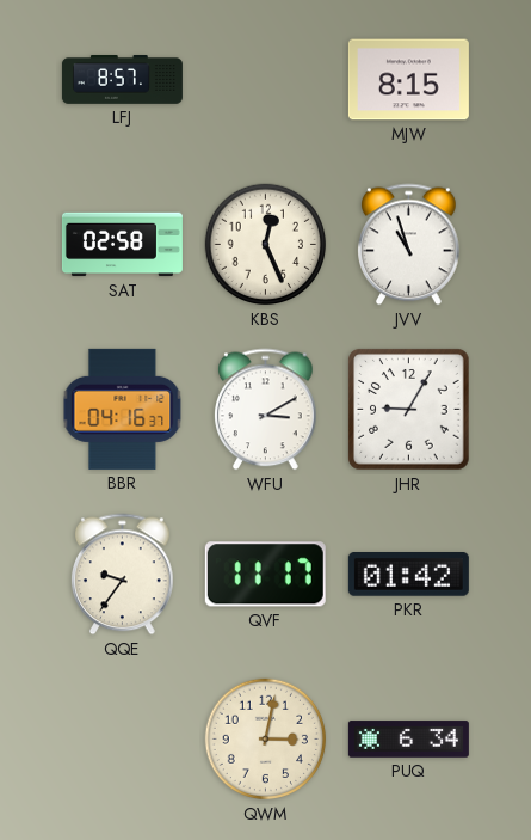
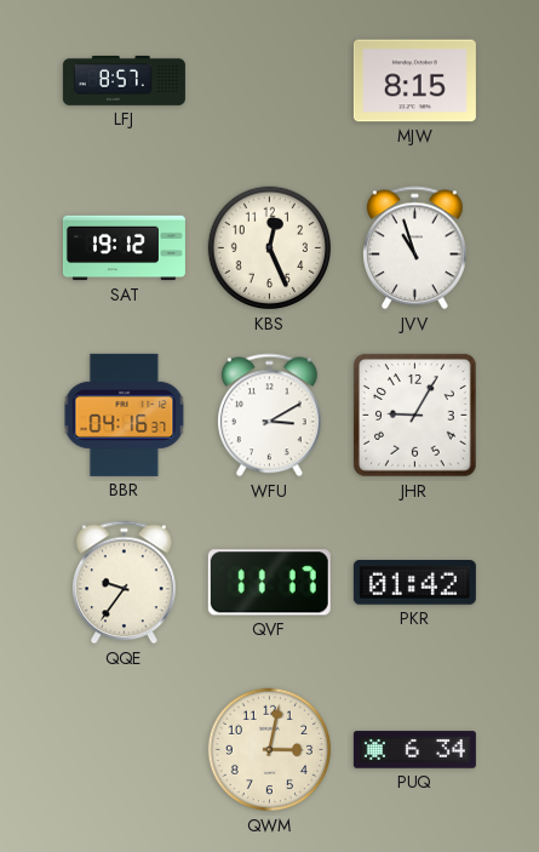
SAT: 02:58 -> 19:12
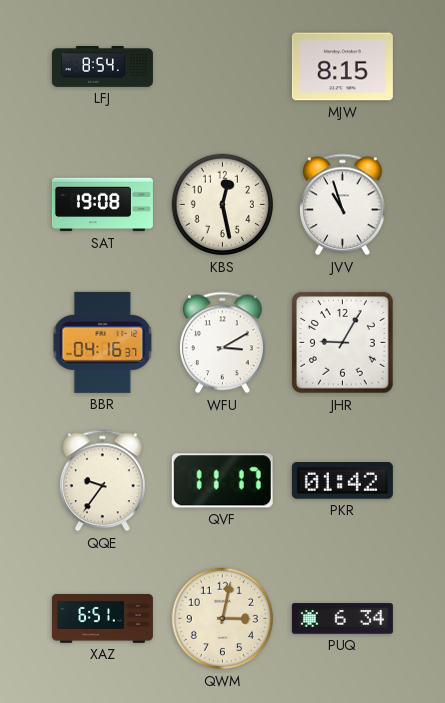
LFJ: 8:57 -> 8:54
SAT: 19:12 -> 19:08
KBS: 12:26 -> 12:28
XAZ: none -> 6:51
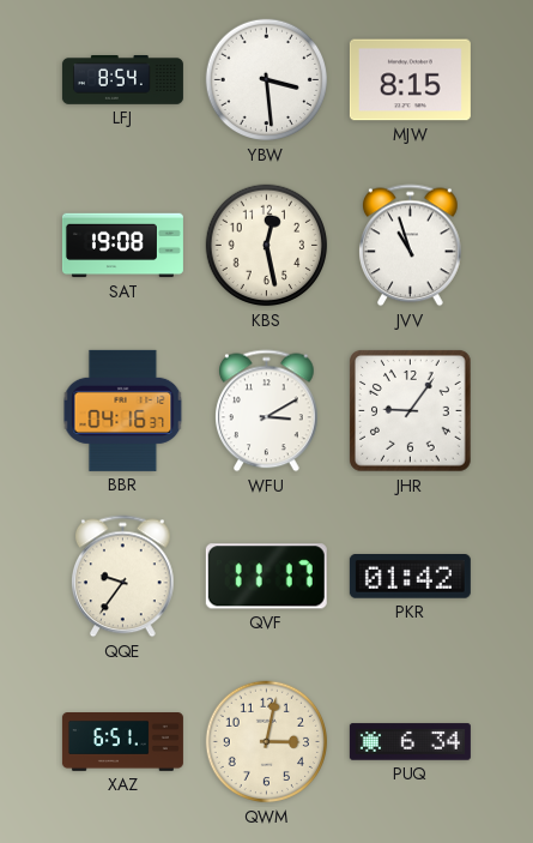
YBW: none -> 3:29
JHR: 9:05 -> 9:06
